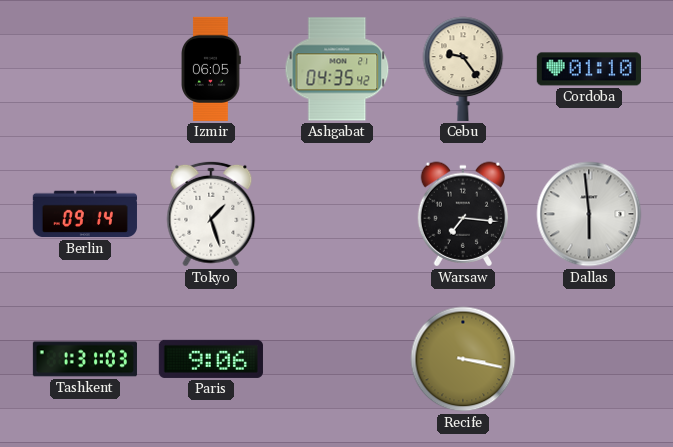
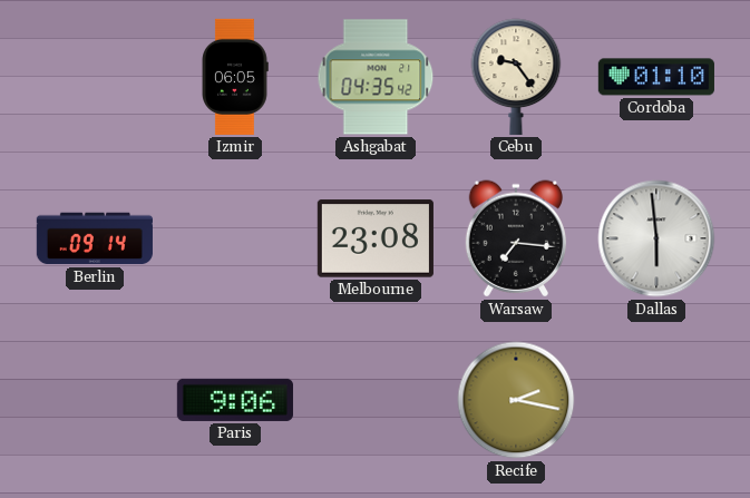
Tokyo: 1:27 -> none
Melbourne: none -> 23:08
Tashkent: 1:31 -> none
Recife: 3:17 -> 2:17
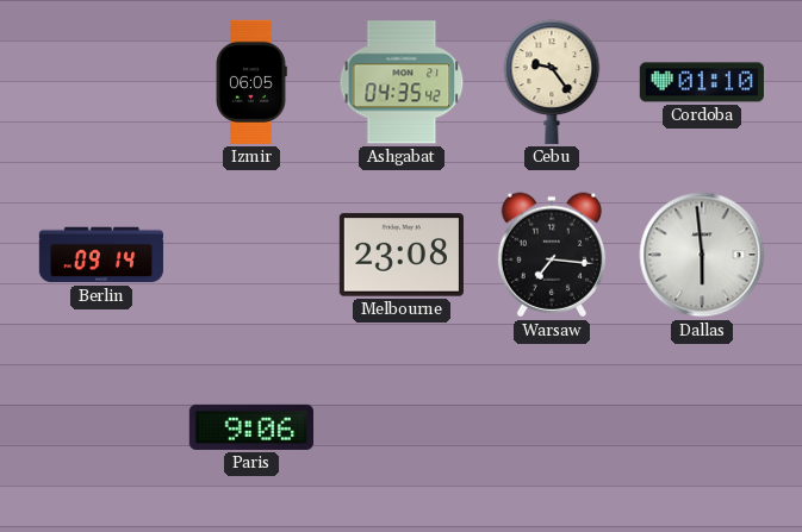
Recife: 2:17 -> none
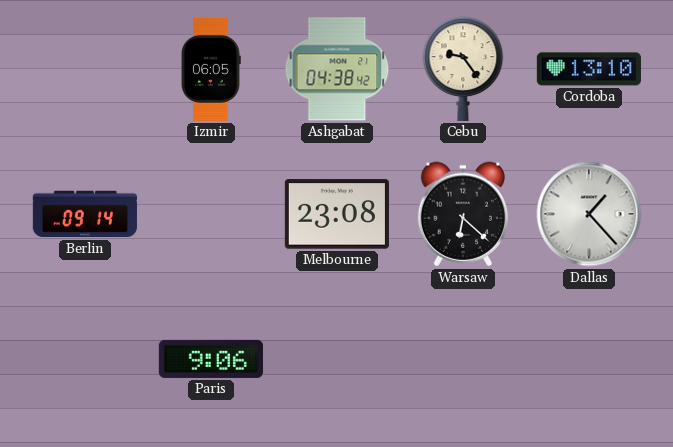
Ashgabat: 04:35 -> 04:38
Cordoba: 01:10 -> 13:10
Warsaw: 7:16 -> 6:22
Dallas: 5:59 -> 1:23
